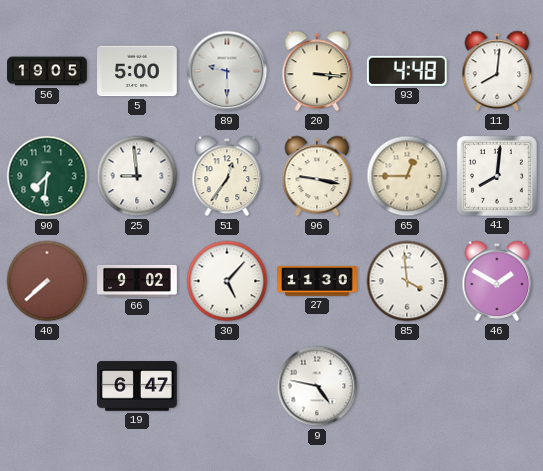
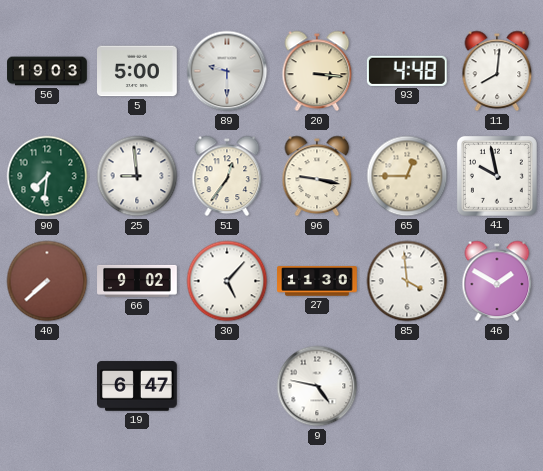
56: 19:05 -> 19:03
41: 8:01 -> 9:58
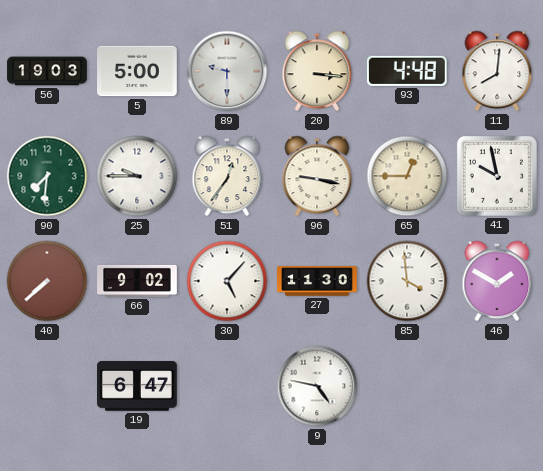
25: 8:59 -> 9:45
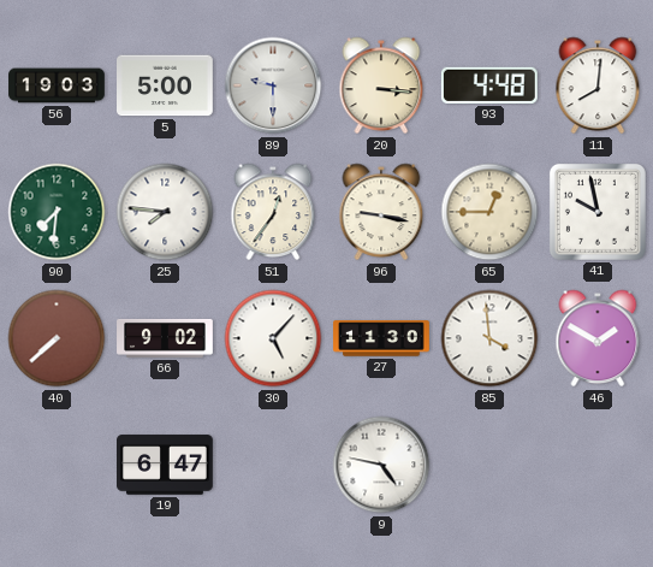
25: 9:45 -> 7:46
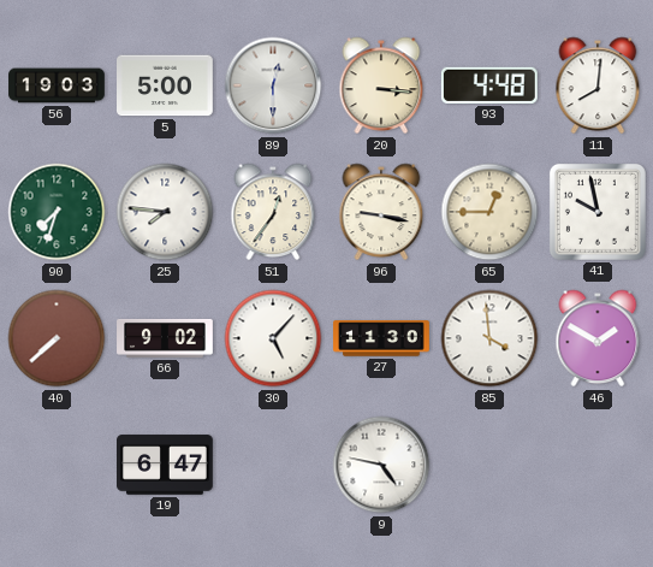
89: 9:30 -> 12:30
90: 7:31 -> 7:33
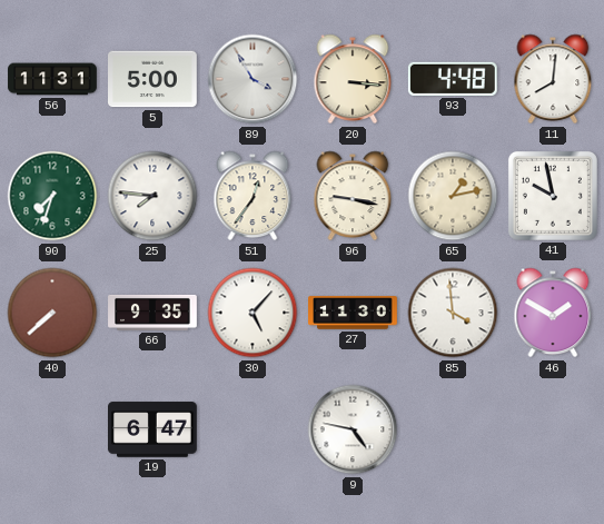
56: 19:03 -> 11:31
89: 12:30 -> 3:55
65: 12:45 -> 1:13
66: 9:02 -> 9:35
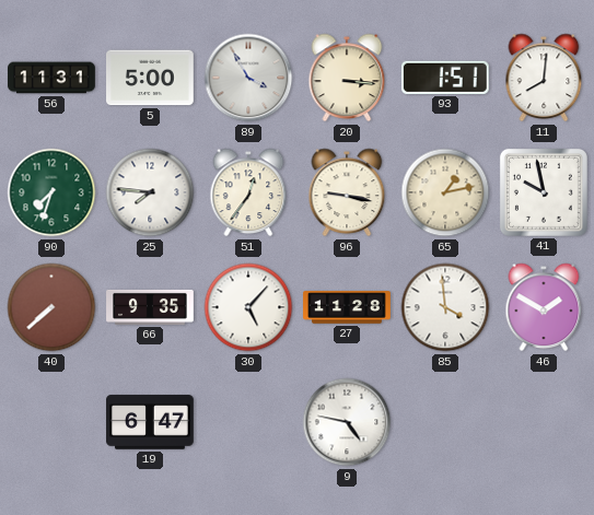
93: 4:48 -> 1:51
27: 11:30 -> 11:28
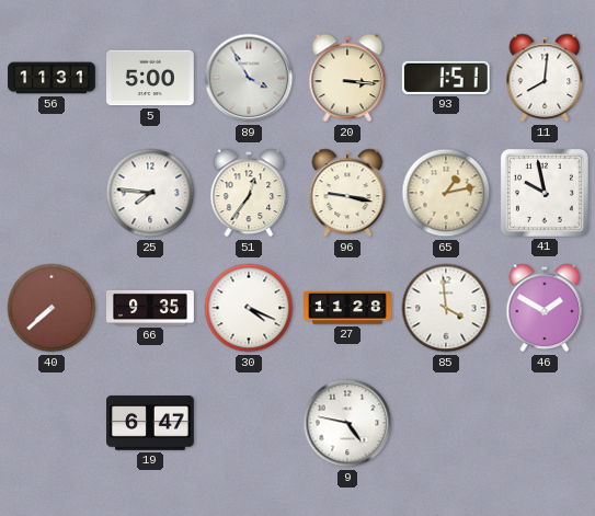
90: 7:33 -> none
30: 5:07 -> 4:19
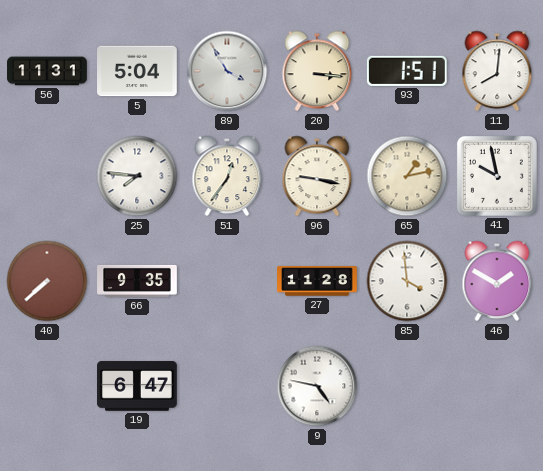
5: 5:00 -> 5:04
30: 4:19 -> none
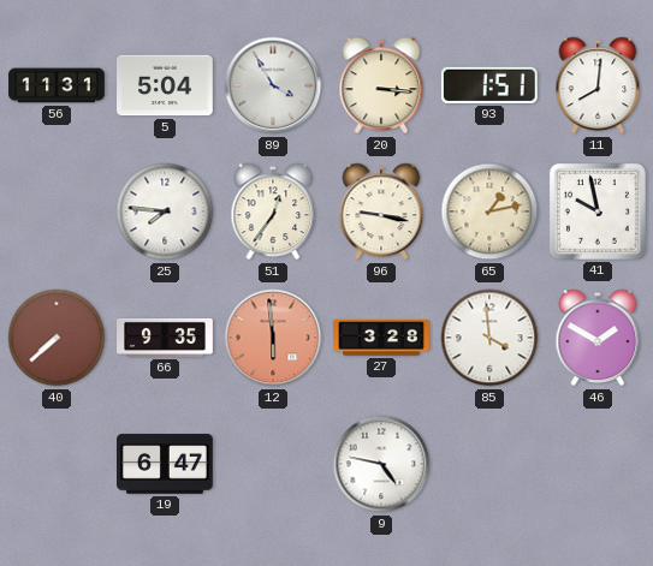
12: none -> 5:59
27: 11:28 -> 3:28
